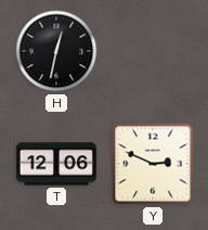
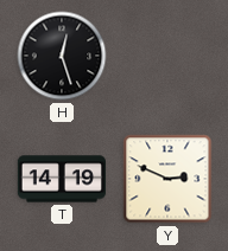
H: 12:32 -> 12:27
T: 12:06 -> 14:19
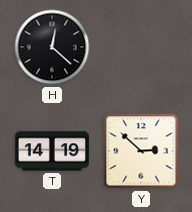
H: 12:27 -> 12:22
Y: 2:49 -> 2:52
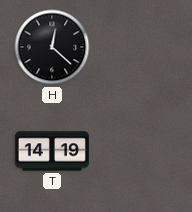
Y: 2:52 -> none
